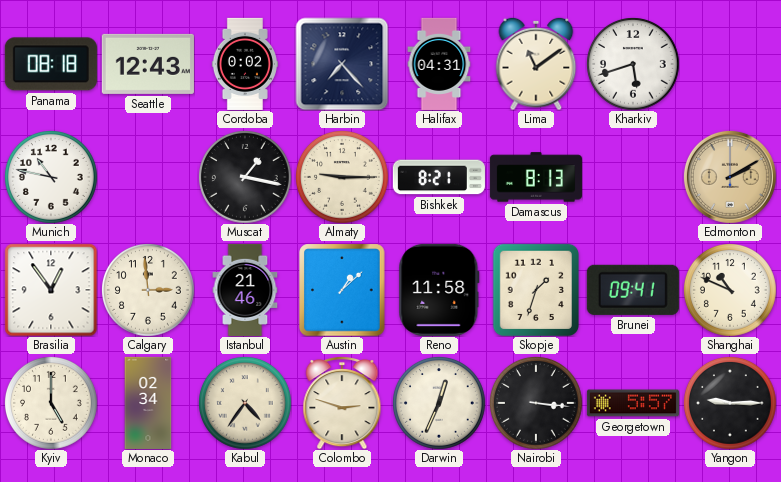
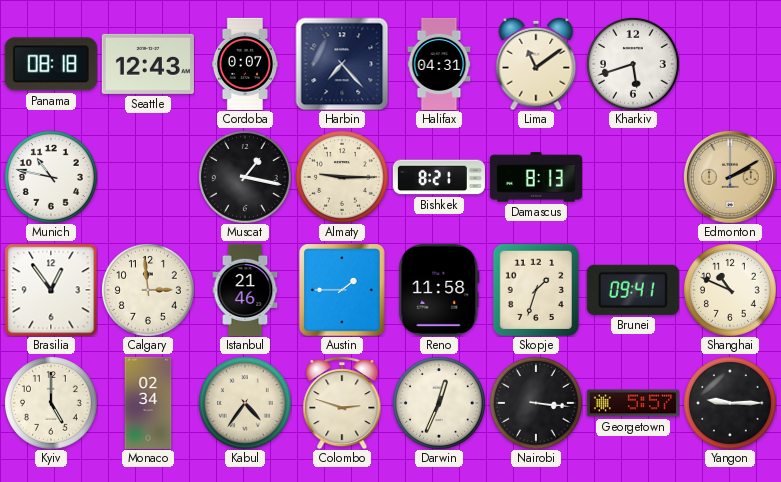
Cordoba: 0:02 -> 0:07
Austin: 1:08 -> 1:45
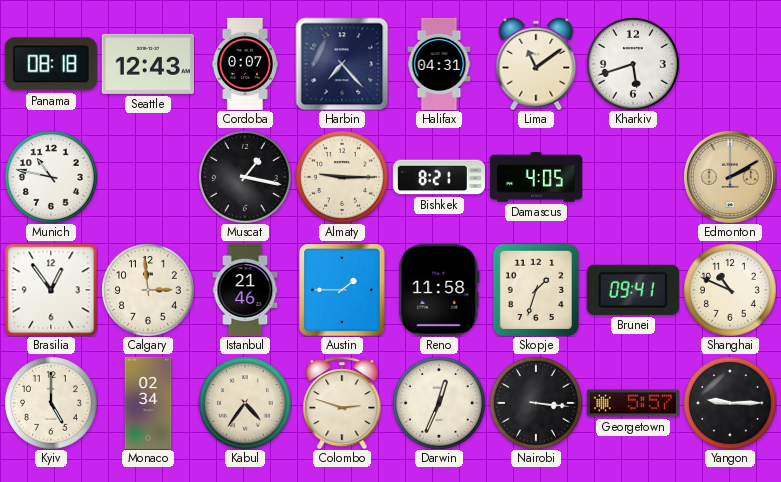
Damascus: 8:13 -> 4:05
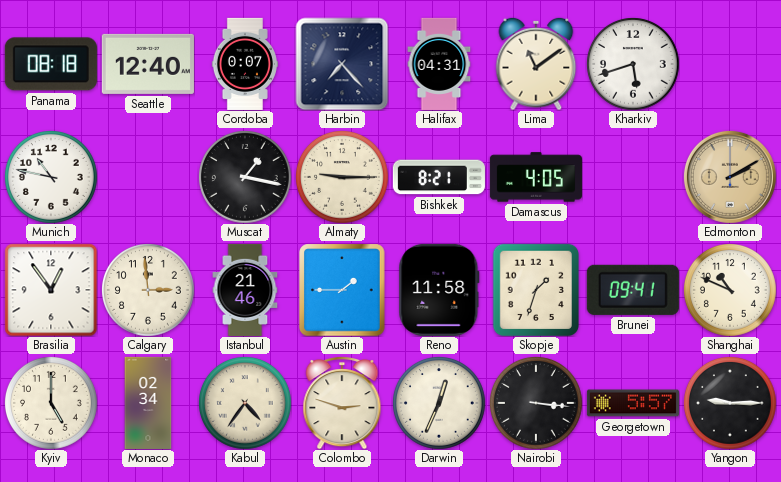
Seattle: 12:43 -> 12:40
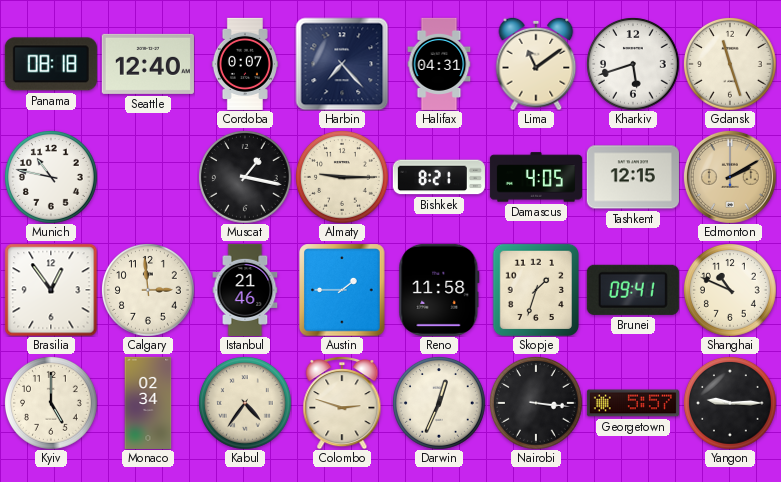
Gdansk: none -> 11:27
Tashkent: none -> 12:15
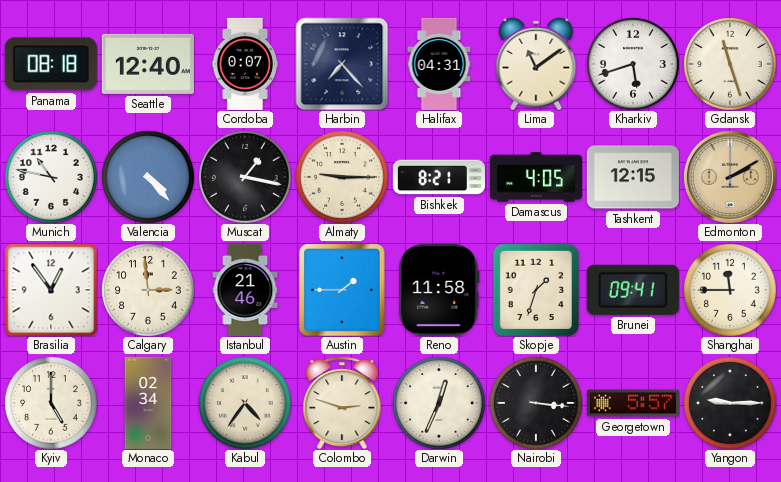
Valencia: none -> 4:23
Shanghai: 10:49 -> 11:45
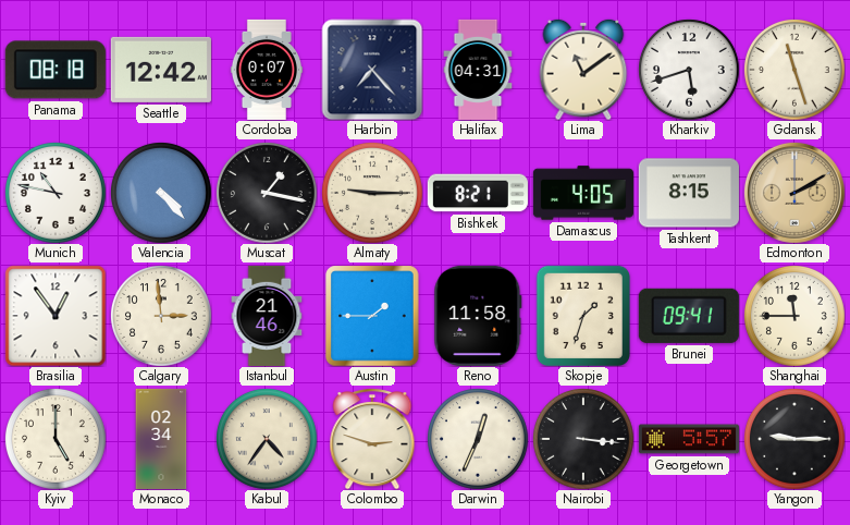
Seattle: 12:40 -> 12:42
Tashkent: 12:15 -> 8:15
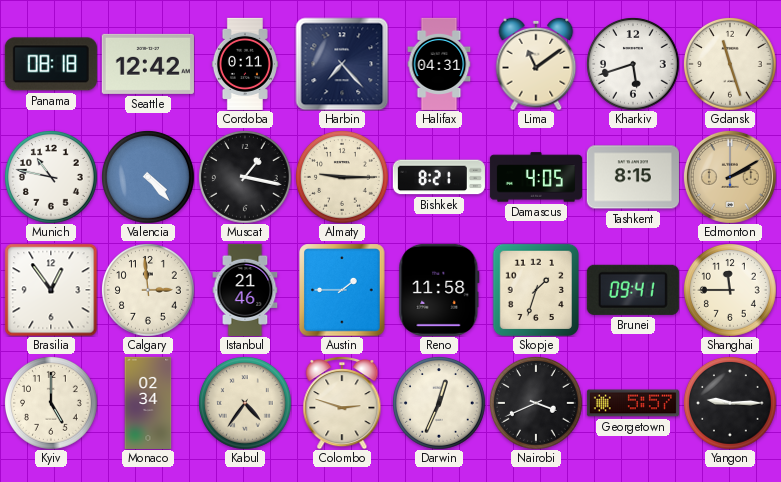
Cordoba: 0:07 -> 0:11
Nairobi: 3:16 -> 3:41
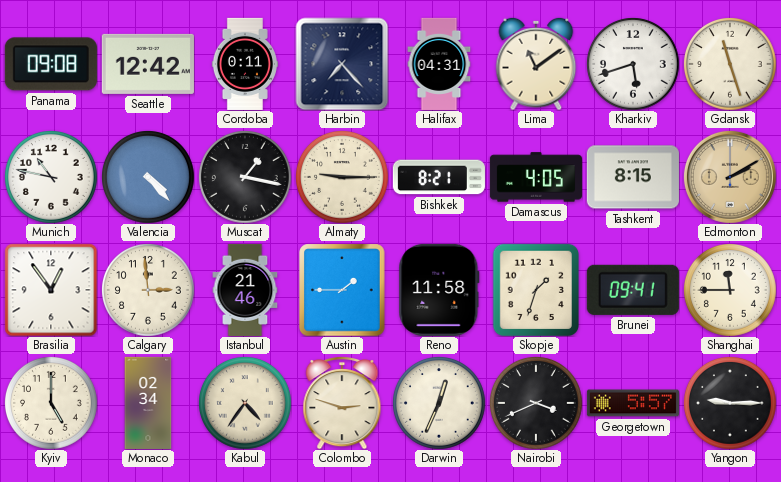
Panama: 08:18 -> 09:08
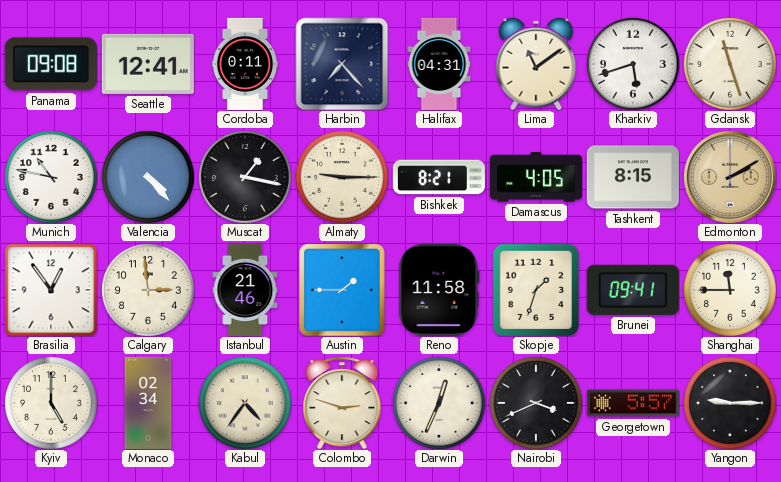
Seattle: 12:42 -> 12:41
